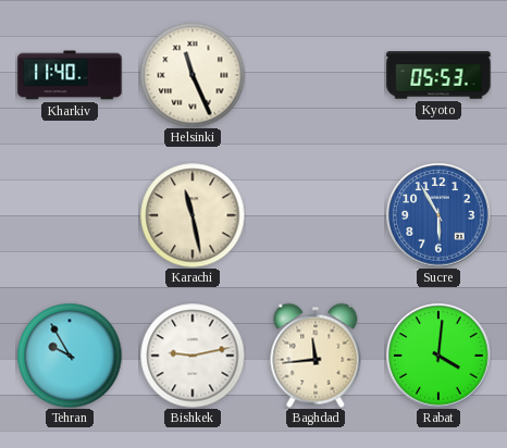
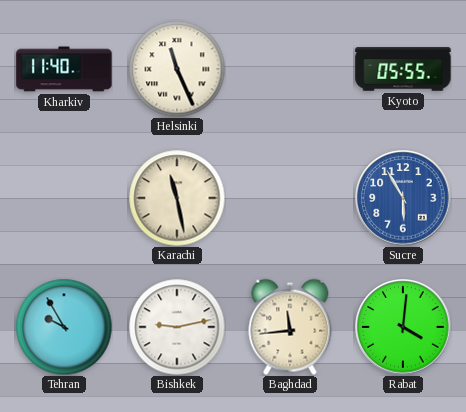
Kyoto: 05:53 -> 05:55
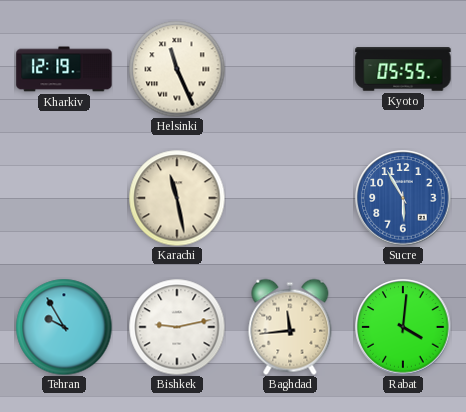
Kharkiv: 11:40 -> 12:19
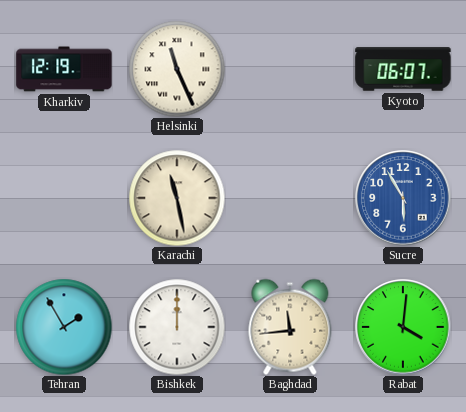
Kyoto: 05:55 -> 06:07
Tehran: 9:55 -> 1:55
Bishkek: 9:13 -> 12:00
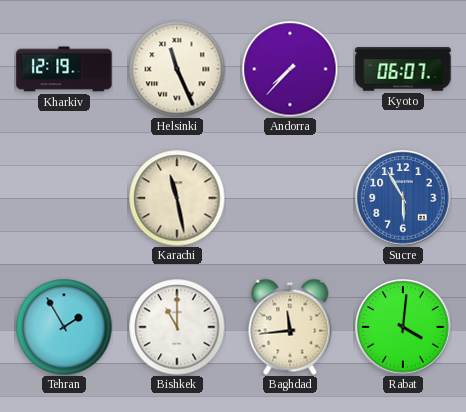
Andorra: none -> 7:37
Bishkek: 12:00 -> 11:00
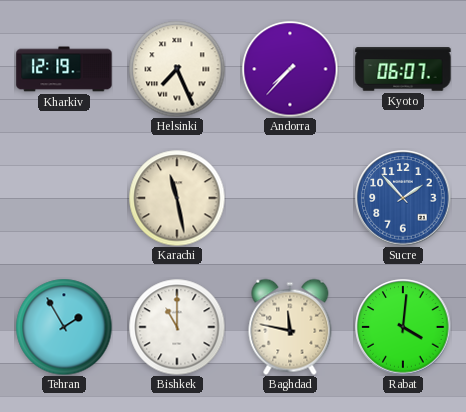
Helsinki: 11:26 -> 7:26
Sucre: 5:55 -> 1:53
Baghdad: 11:44 -> 11:47
